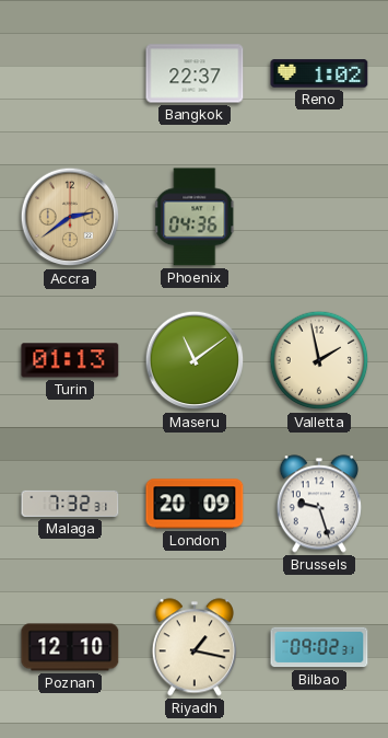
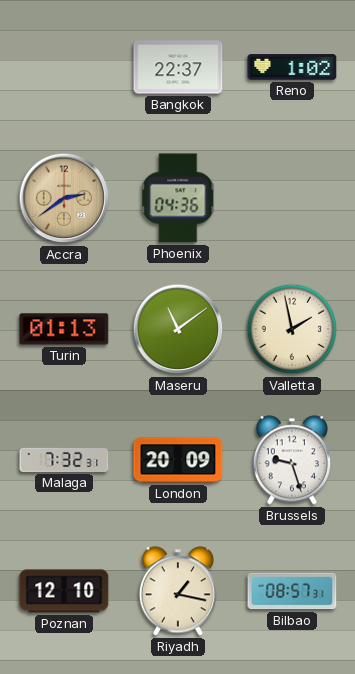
Bilbao: 09:02 -> 08:57
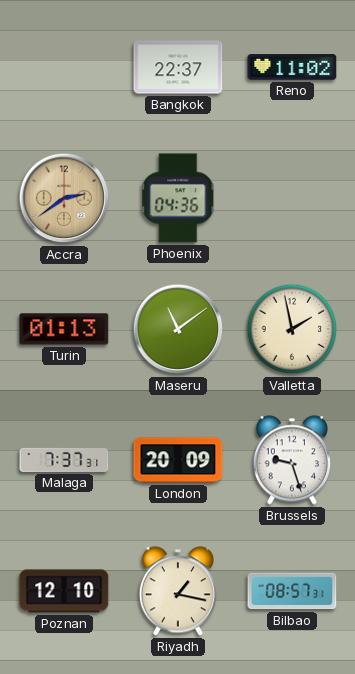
Reno: 1:02 -> 11:02
Malaga: 7:32 -> 7:37
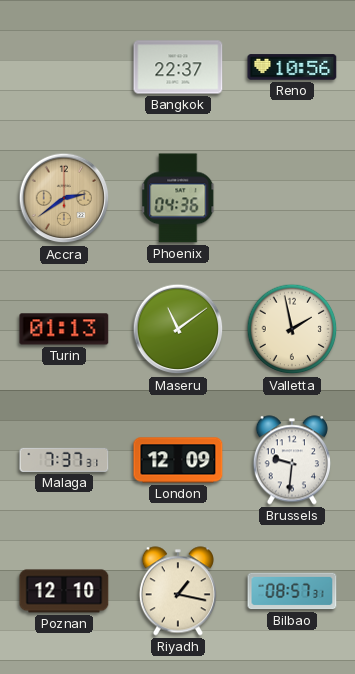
Reno: 11:02 -> 10:56
London: 20:09 -> 12:09
Brussels: 9:27 -> 9:31
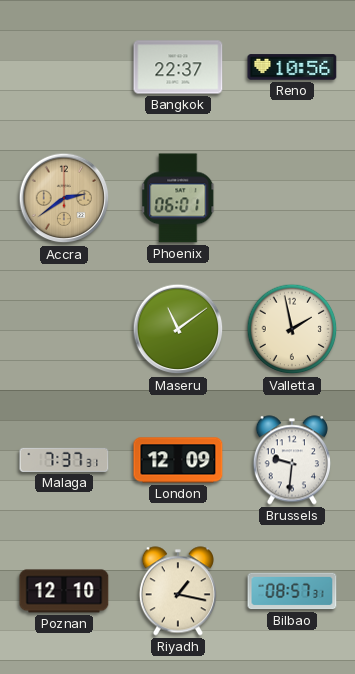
Phoenix: 04:36 -> 06:01
Turin: 01:13 -> none
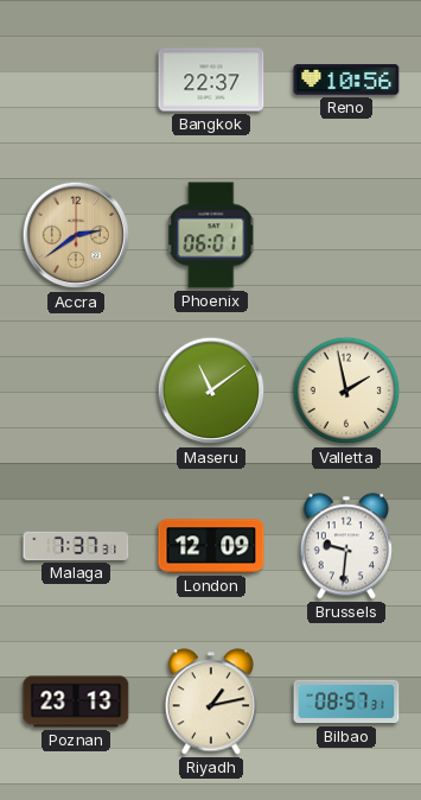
Poznan: 12:10 -> 23:13
Riyadh: 1:17 -> 1:13
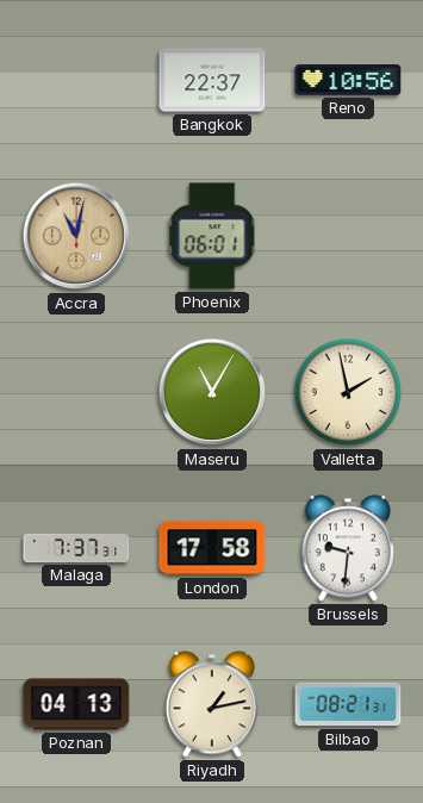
Accra: 2:39 -> 11:02
Maseru: 11:09 -> 11:05
London: 12:09 -> 17:58
Poznan: 23:13 -> 04:13
Bilbao: 08:57 -> 08:21
